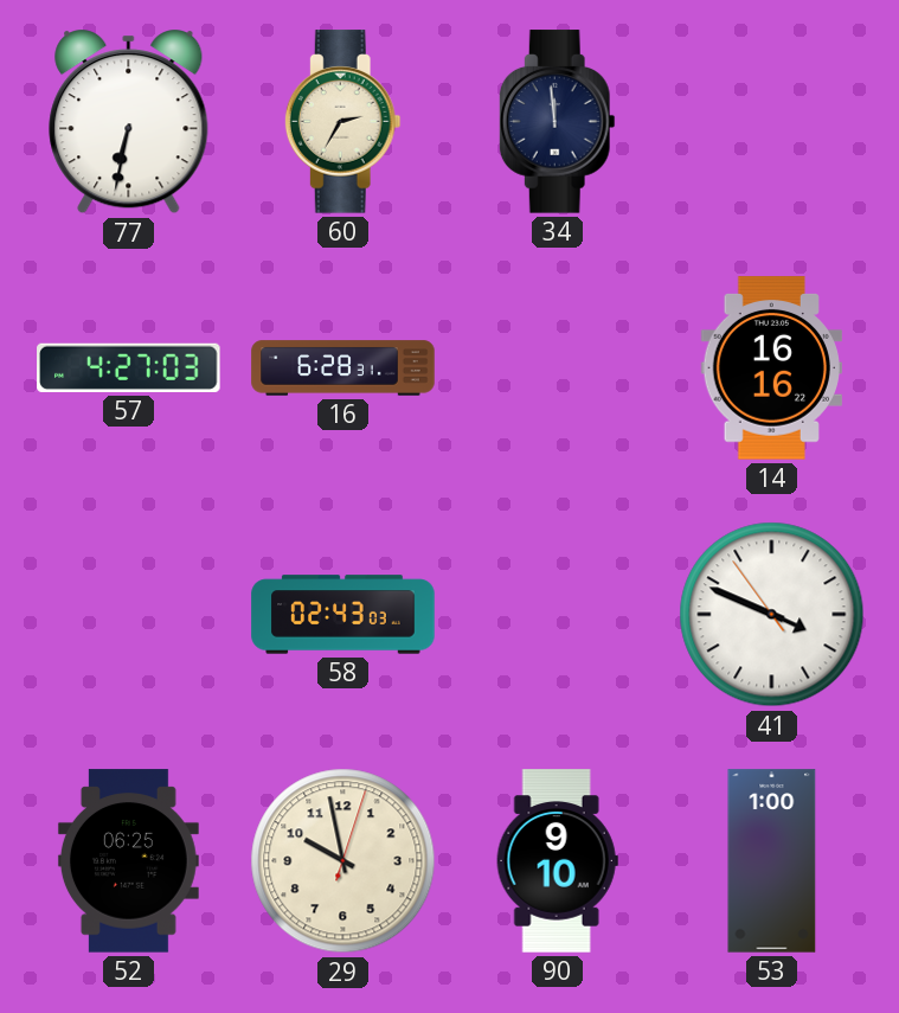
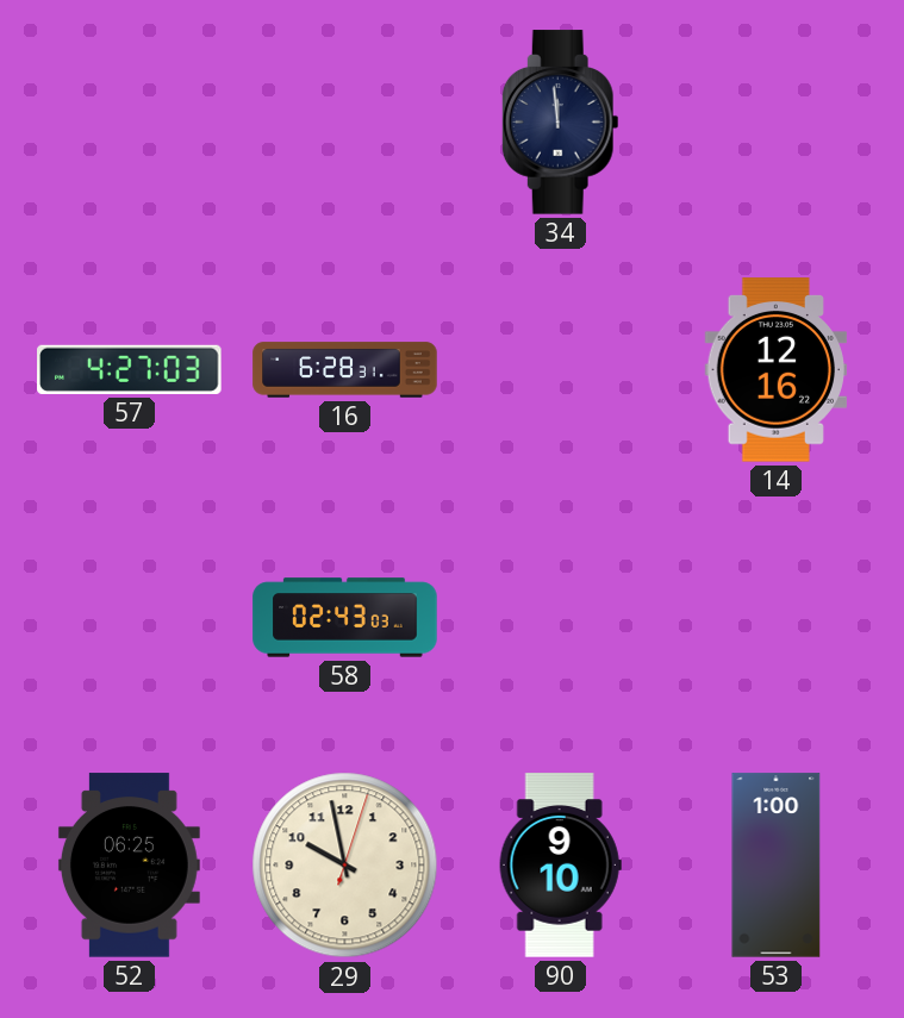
77: 6:32 -> none
60: 2:35 -> none
14: 16:16 -> 12:16
41: 3:48 -> none
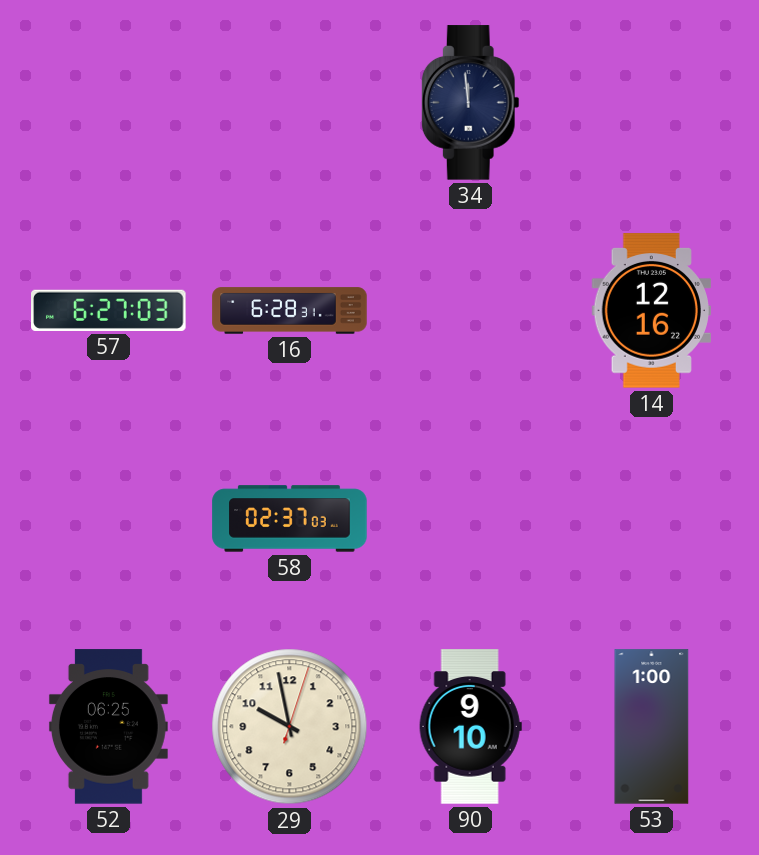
57: 4:27 -> 6:27
58: 02:43 -> 02:37
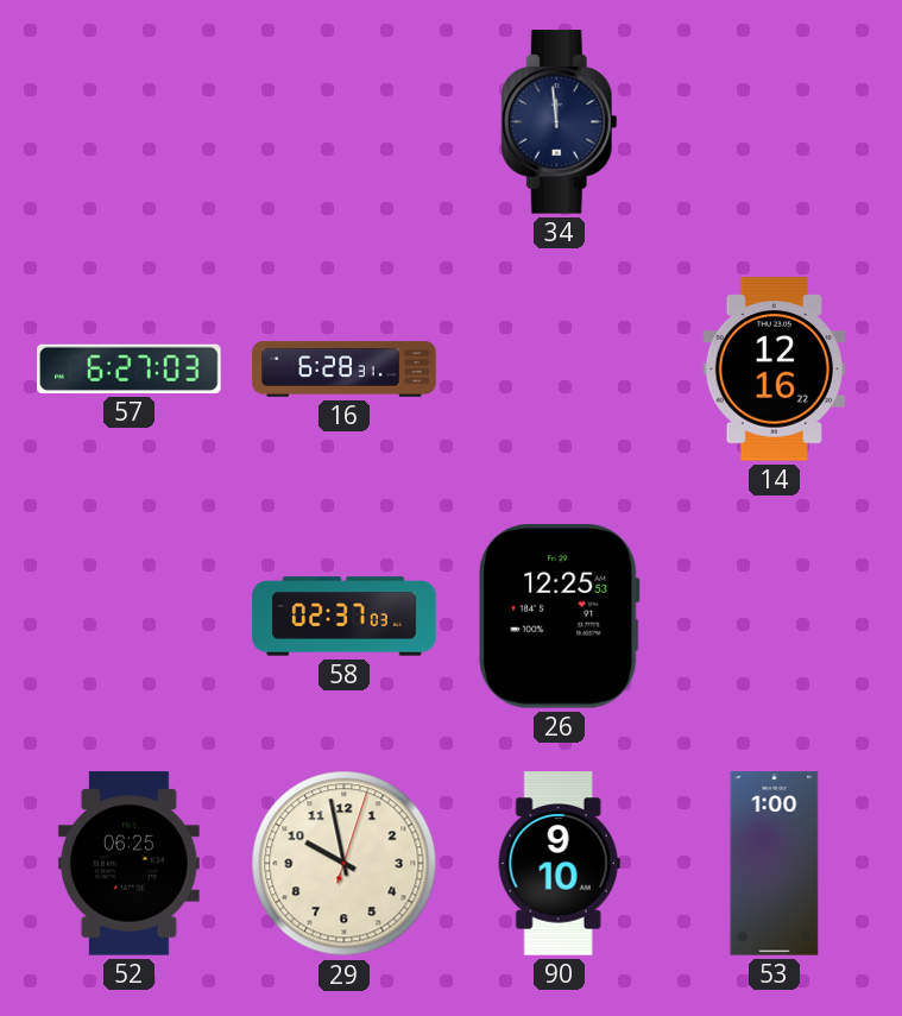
26: none -> 12:25
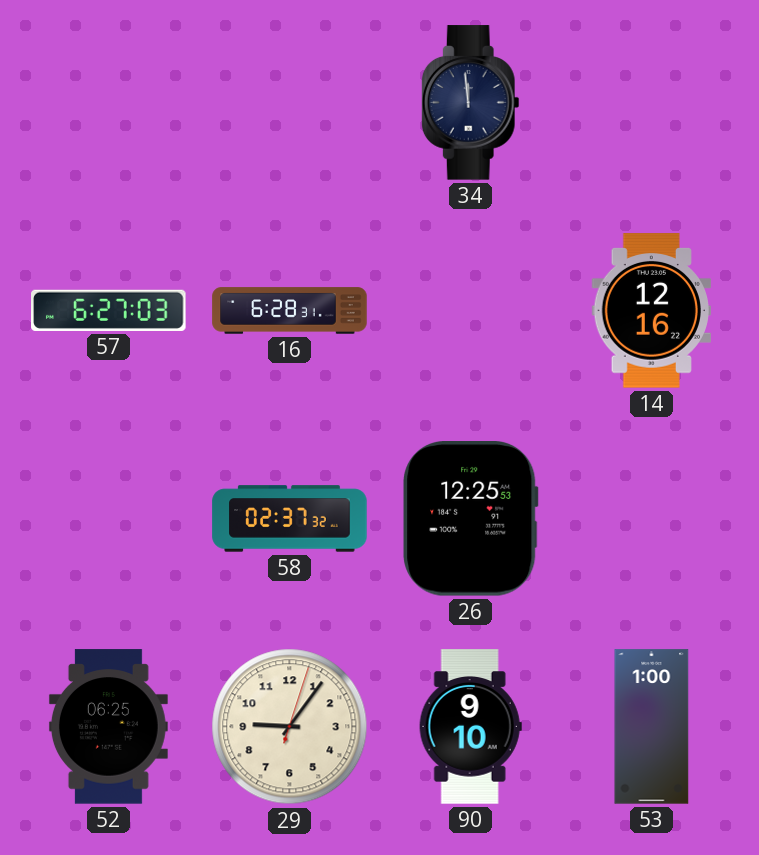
58: 02:37:03 -> 02:37:32
29: 9:58 -> 9:06
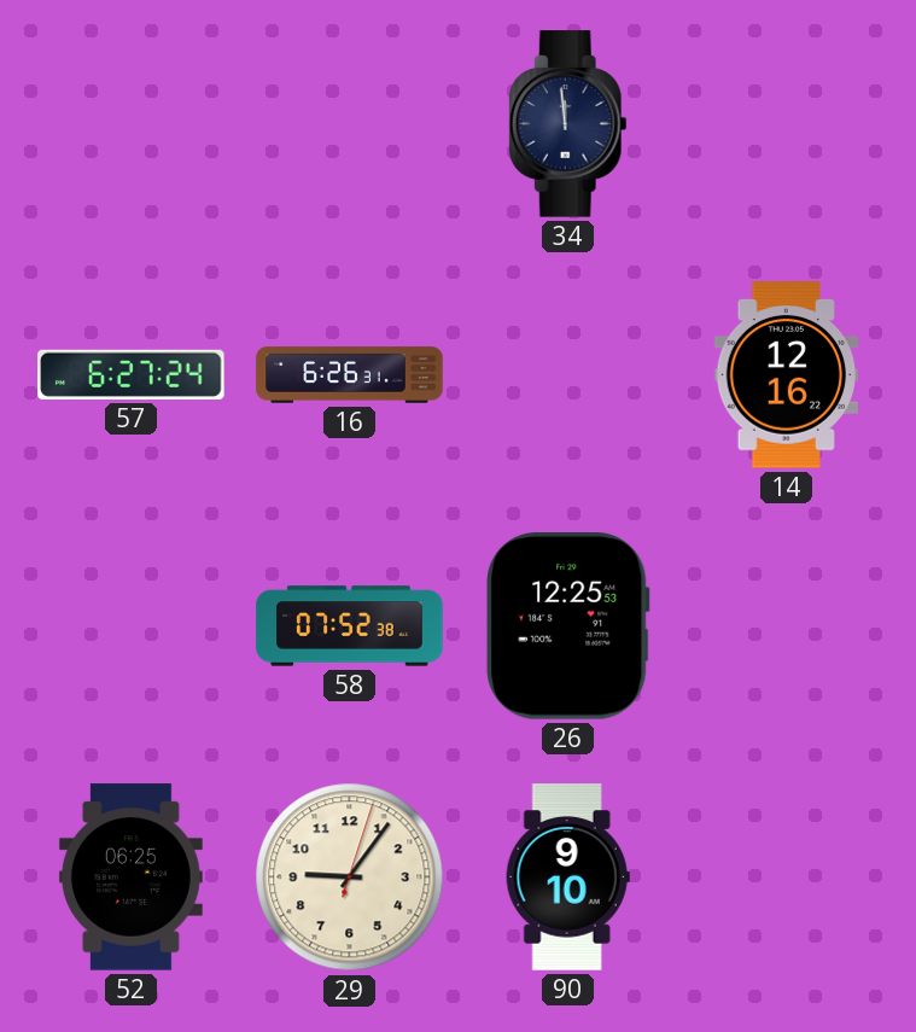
57: 6:27:03 -> 6:27:24
16: 6:28 -> 6:26
58: 02:37 -> 07:52
53: 1:00 -> none
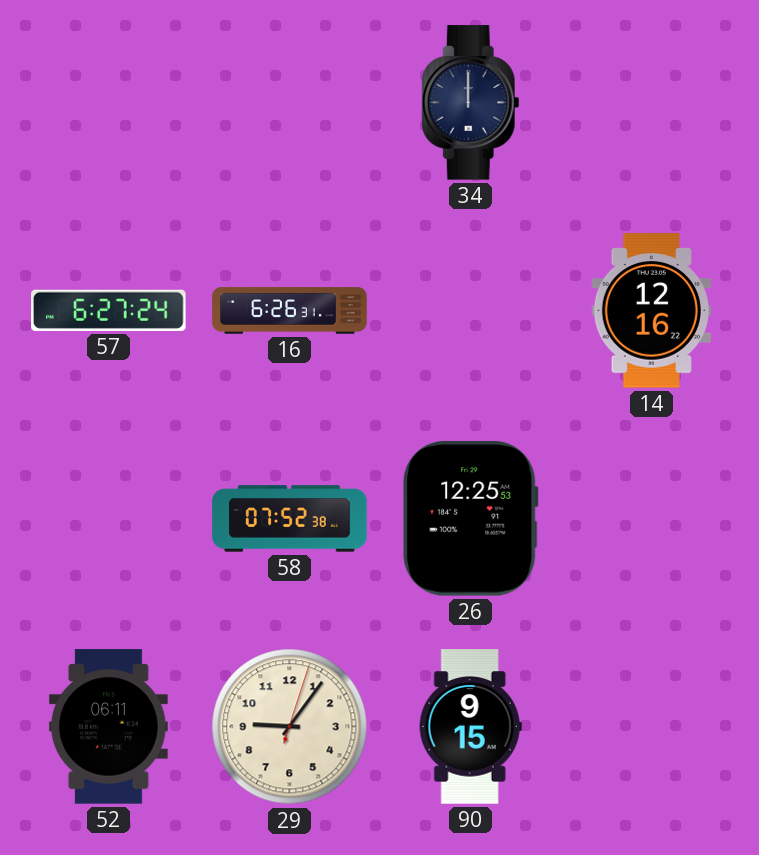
34: 11:59 -> 12:00
52: 06:25 -> 06:11
90: 9:10 -> 9:15
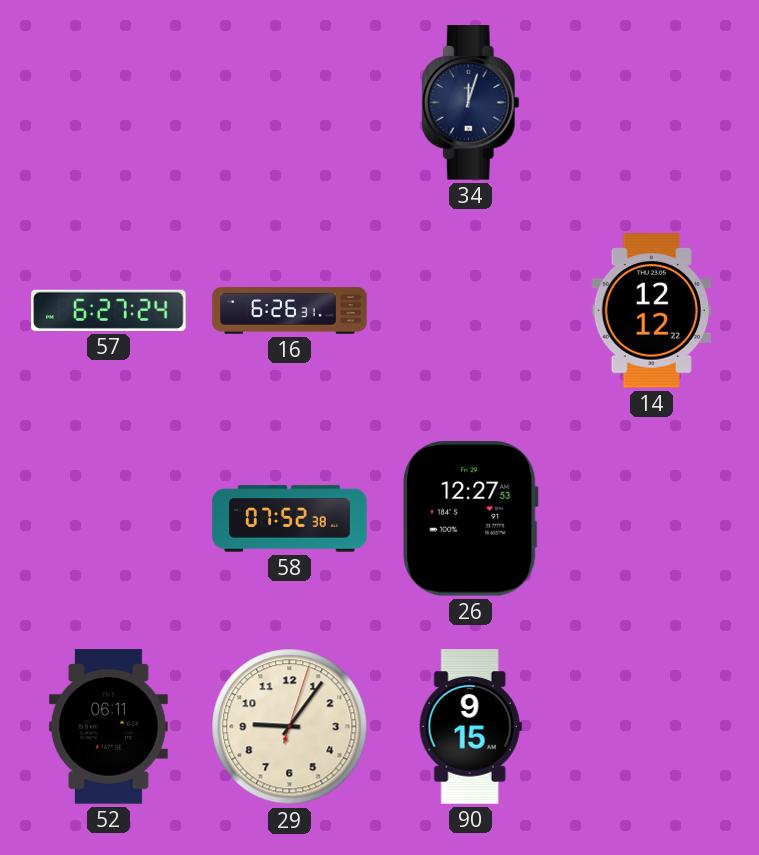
34: 12:00 -> 12:03
14: 12:16 -> 12:12
26: 12:25 -> 12:27
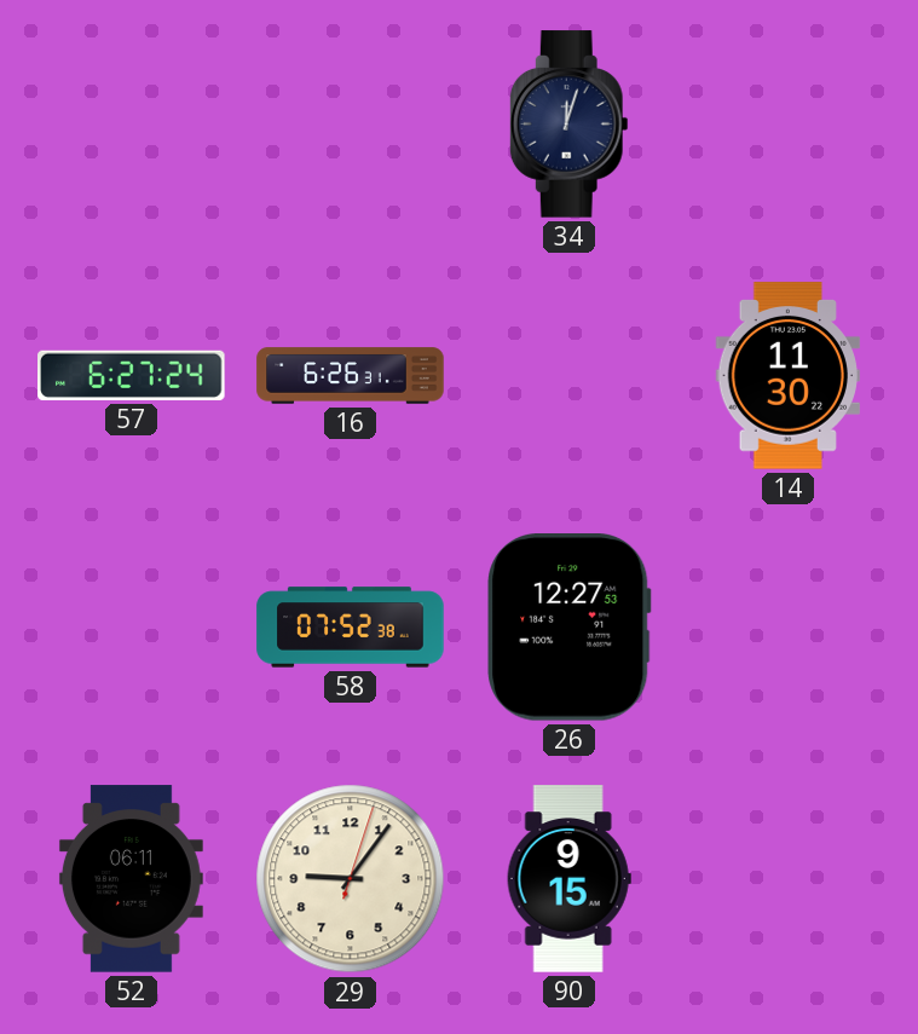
14: 12:12 -> 11:30
